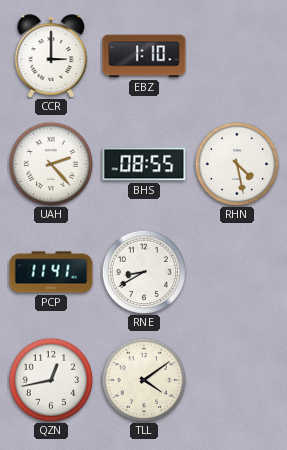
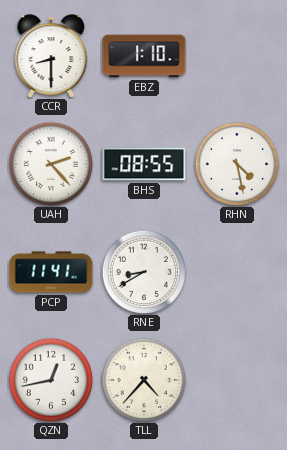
CCR: 3:00 -> 8:30
TLL: 4:09 -> 4:37
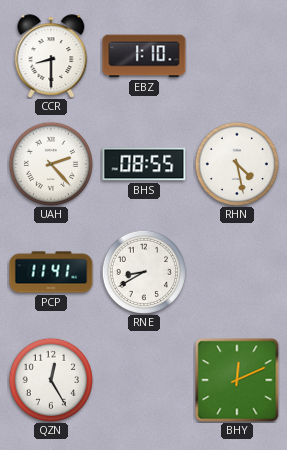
QZN: 12:43 -> 12:25
TLL: 4:37 -> none
BHY: none -> 12:11
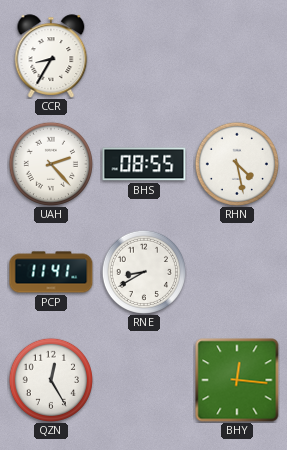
CCR: 8:30 -> 8:35
EBZ: 1:10 -> none
BHY: 12:11 -> 12:16
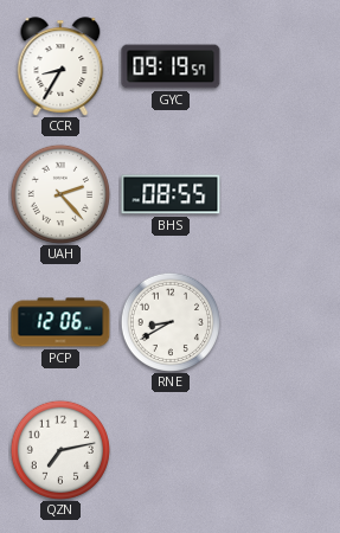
GYC: none -> 09:19
RHN: 4:28 -> none
PCP: 11:41 -> 12:06
QZN: 12:25 -> 7:13
BHY: 12:16 -> none
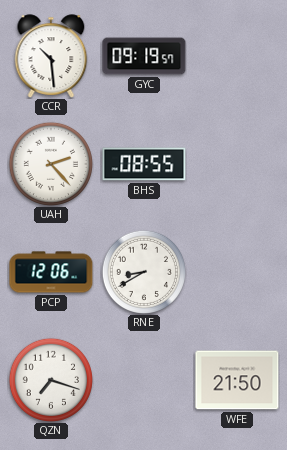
CCR: 8:35 -> 10:29
QZN: 7:13 -> 7:18
WFE: none -> 21:50
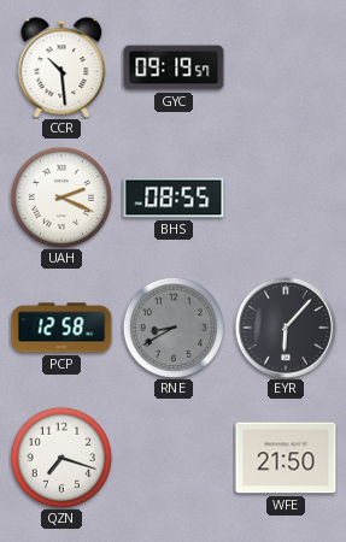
UAH: 2:23 -> 2:19
PCP: 12:06 -> 12:58
RNE dial: white -> grey
EYR: none -> 6:07
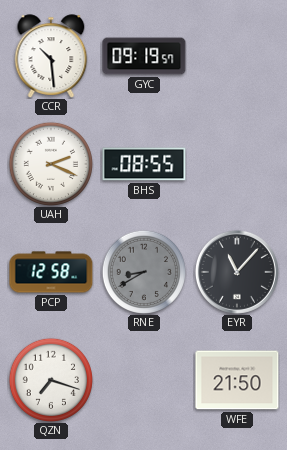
EYR: 6:07 -> 11:07
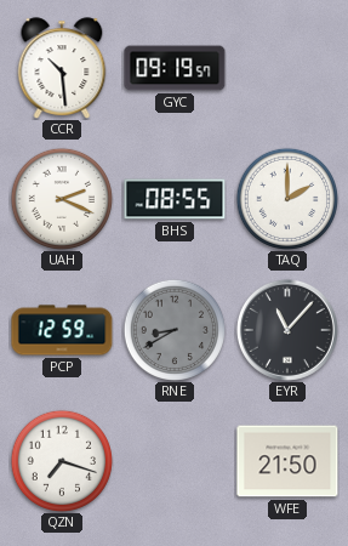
TAQ: none -> 2:00
PCP: 12:58 -> 12:59
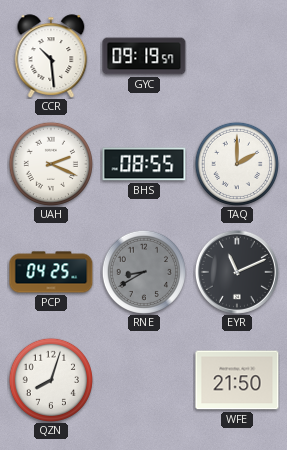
PCP: 12:59 -> 04:25
EYR: 11:07 -> 11:11
QZN: 7:18 -> 8:03
